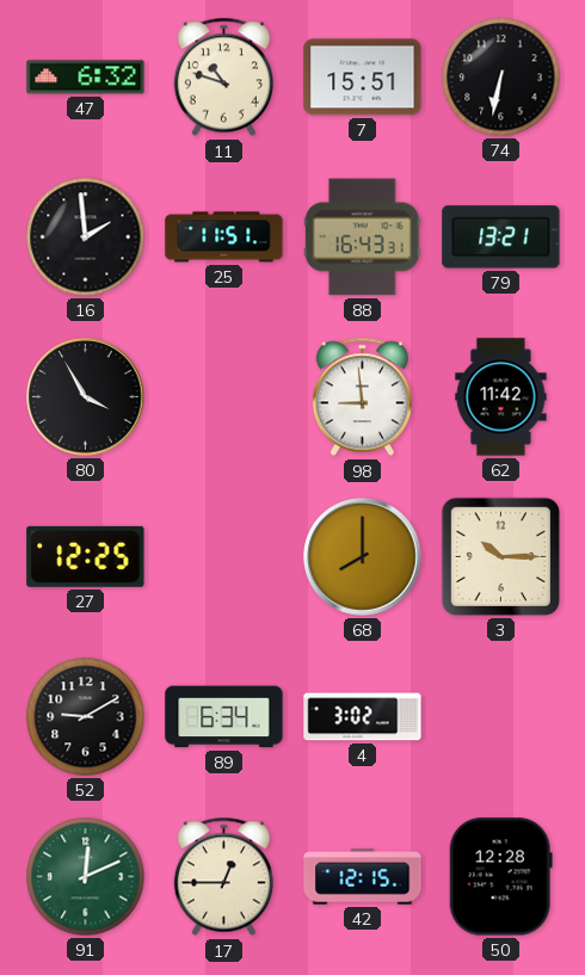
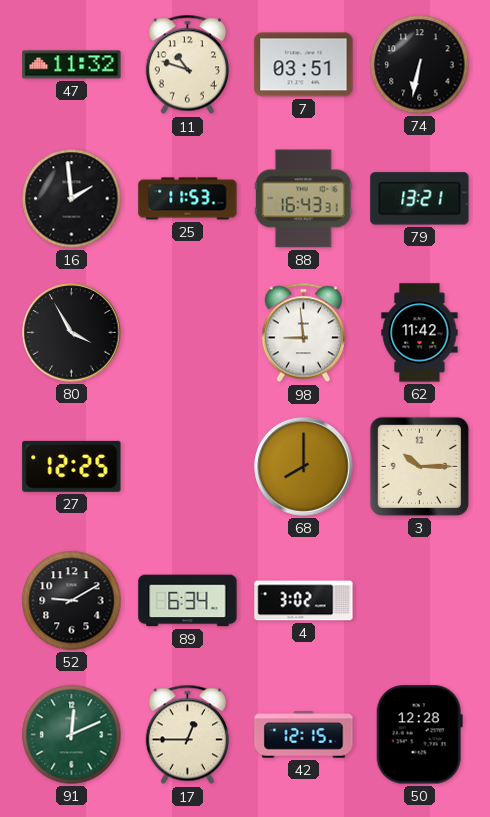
47: 6:32 -> 11:32
7: 15:51 -> 03:51
25: 11:51 -> 11:53
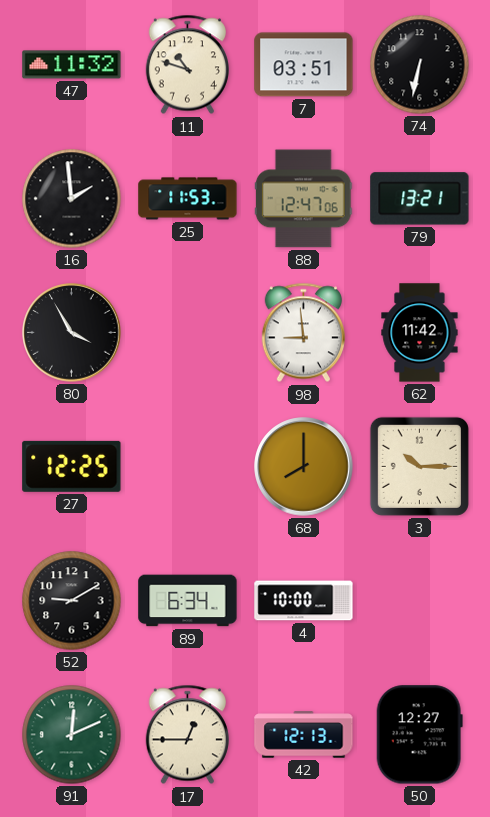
88: 16:43 -> 12:47
4: 3:02 -> 10:00
42: 12:15 -> 12:13
50: 12:28 -> 12:27
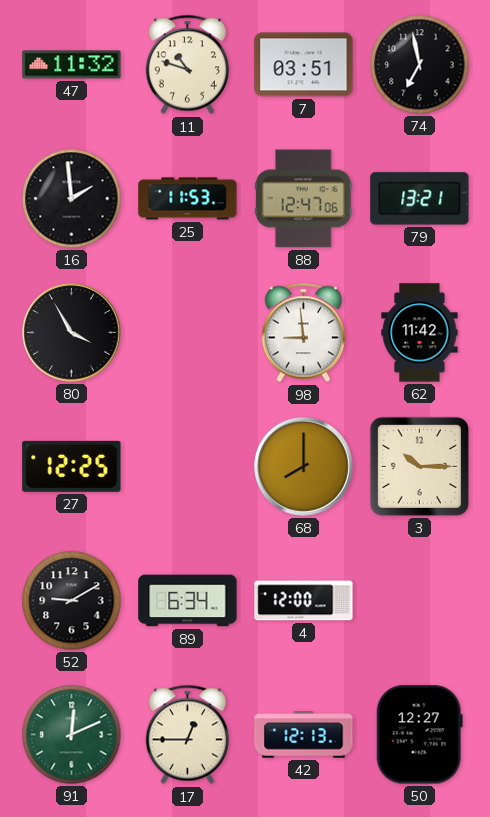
74: 6:32 -> 6:58
4: 10:00 -> 12:00
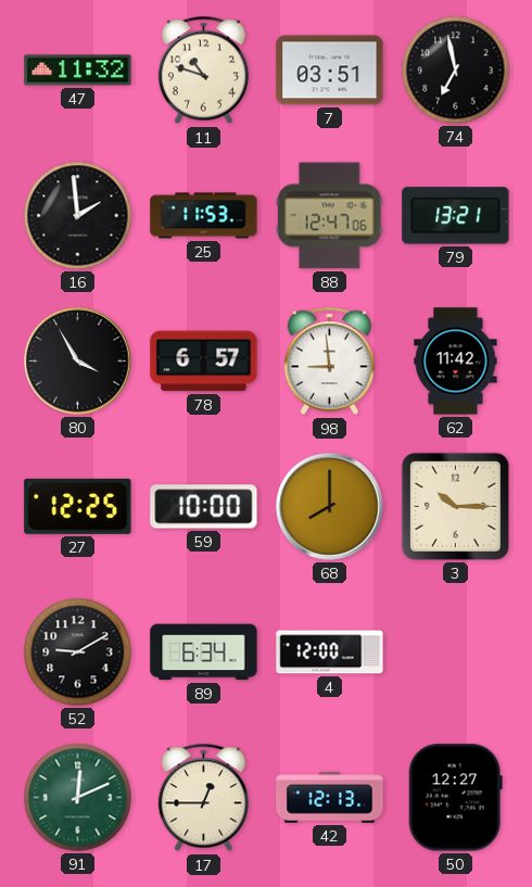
78: none -> 6:57
59: none -> 10:00
